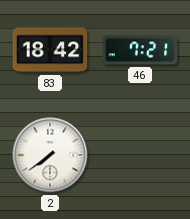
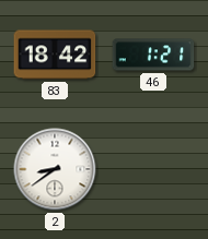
46: 7:21 -> 1:21
2: 7:39 -> 8:39
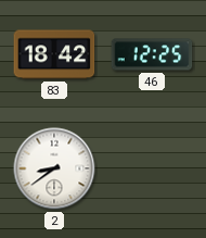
46: 1:21 -> 12:25
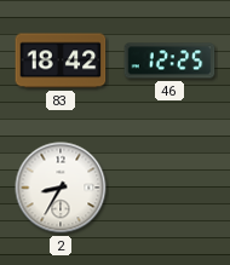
2: 8:39 -> 8:35
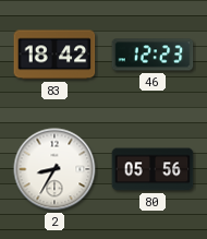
46: 12:25 -> 12:23
80: none -> 05:56
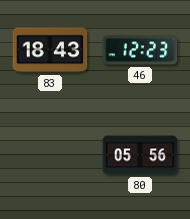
83: 18:42 -> 18:43
2: 8:35 -> none
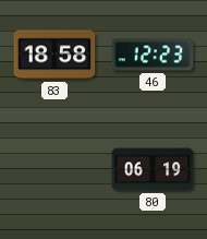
83: 18:43 -> 18:58
80: 05:56 -> 06:19
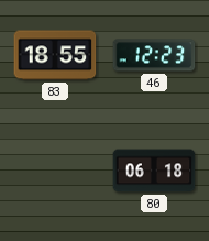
83: 18:58 -> 18:55
80: 06:19 -> 06:18
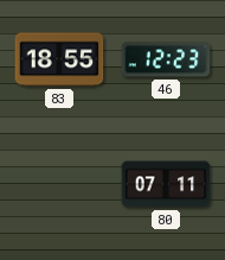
80: 06:18 -> 07:11
